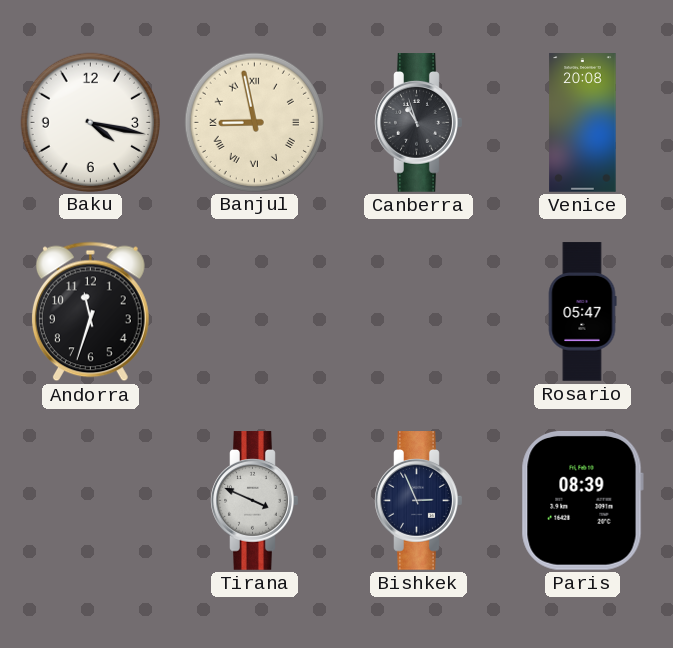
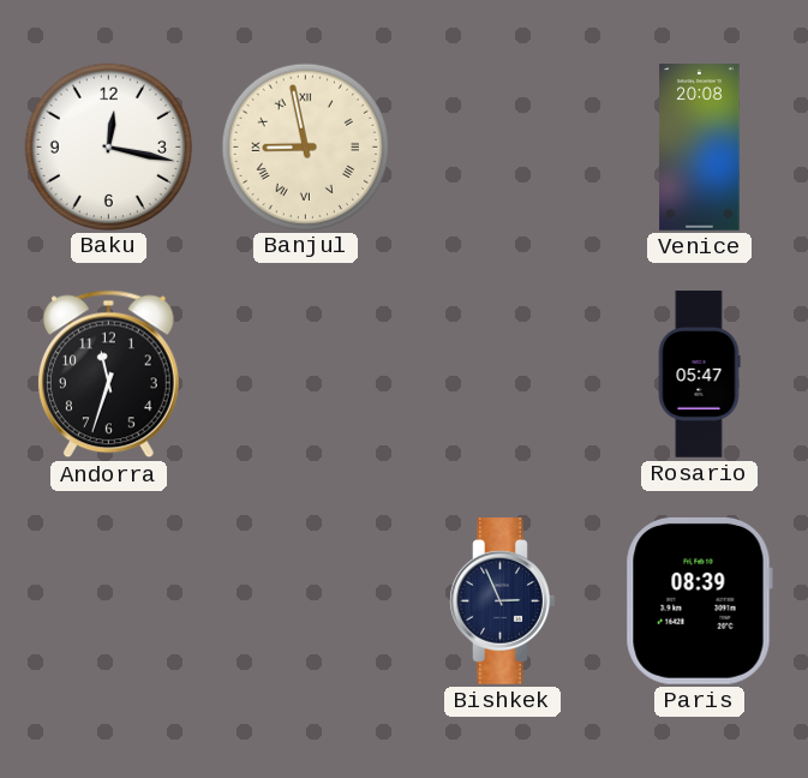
Baku: 4:17 -> 12:17
Canberra: 10:57 -> none
Tirana: 3:49 -> none
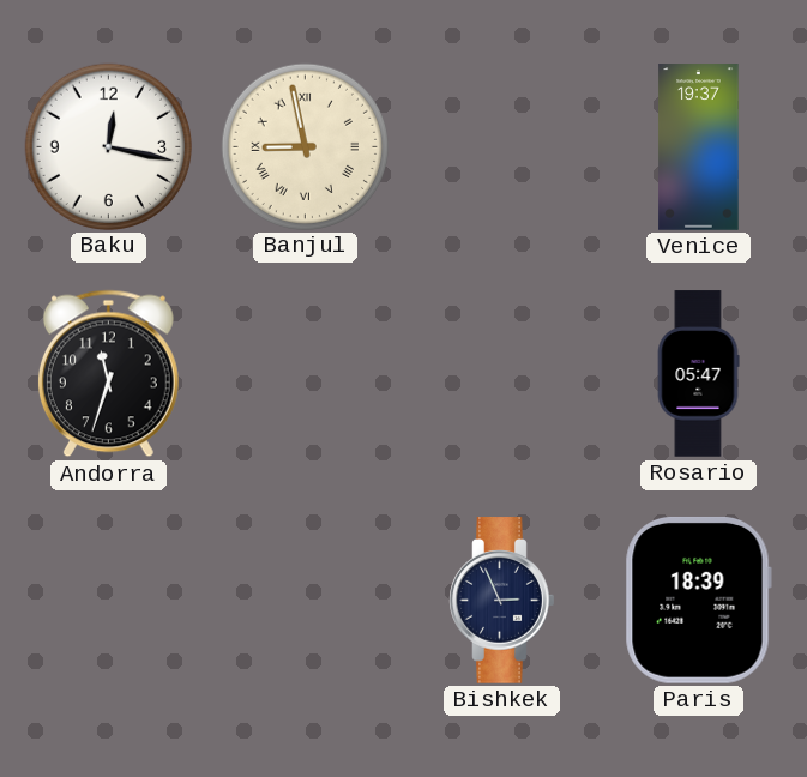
Venice: 20:08 -> 19:37
Paris: 08:39 -> 18:39
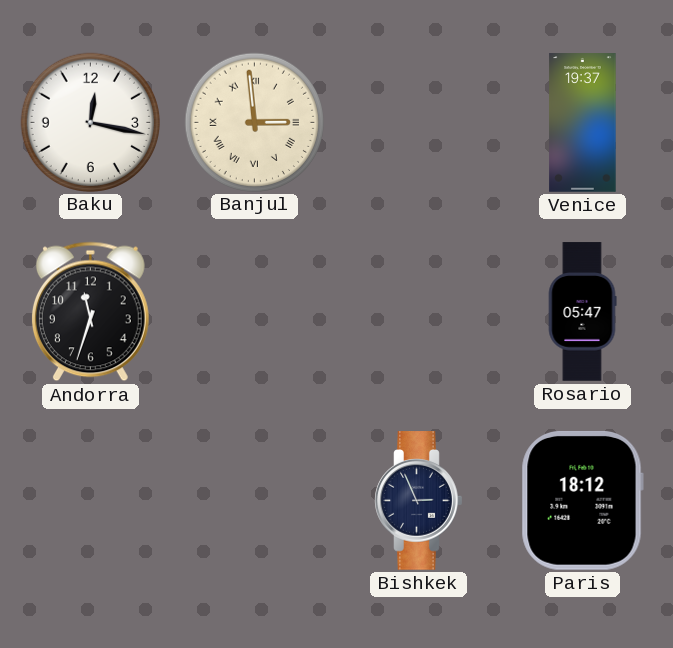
Banjul: 8:58 -> 2:59
Paris: 18:39 -> 18:12
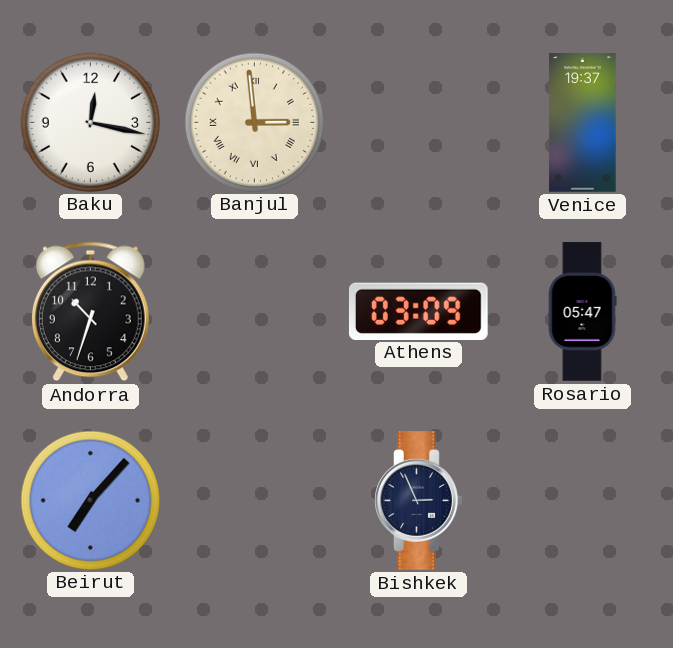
Andorra: 11:33 -> 10:33
Athens: none -> 03:09
Beirut: none -> 7:07
Paris: 18:12 -> none
